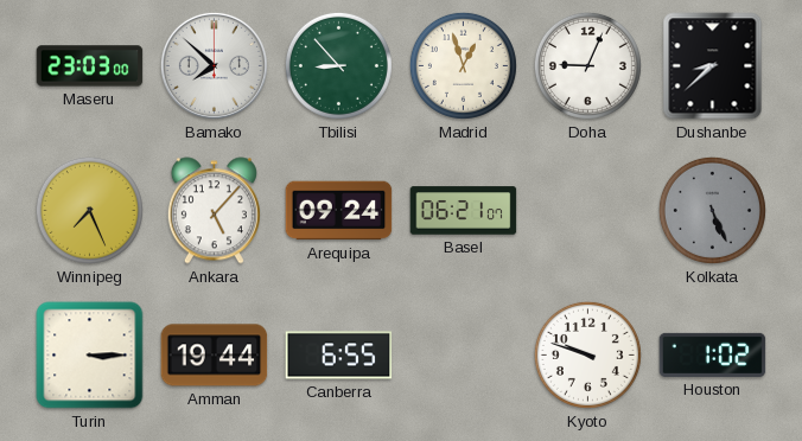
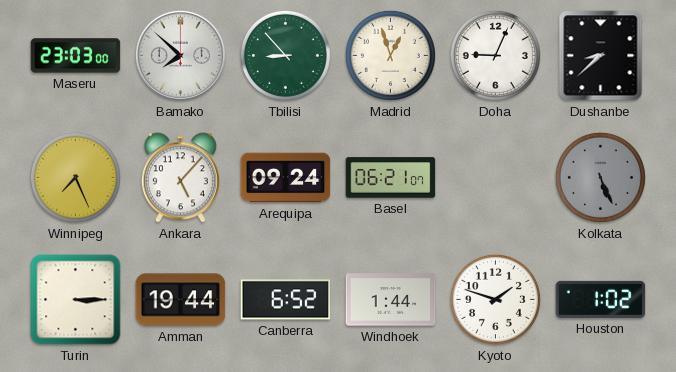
Canberra: 6:55 -> 6:52
Windhoek: none -> 1:44
Kyoto: 9:48 -> 1:48
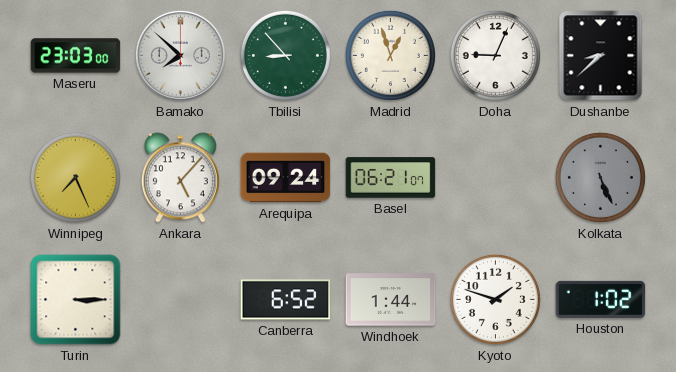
Amman: 19:44 -> none
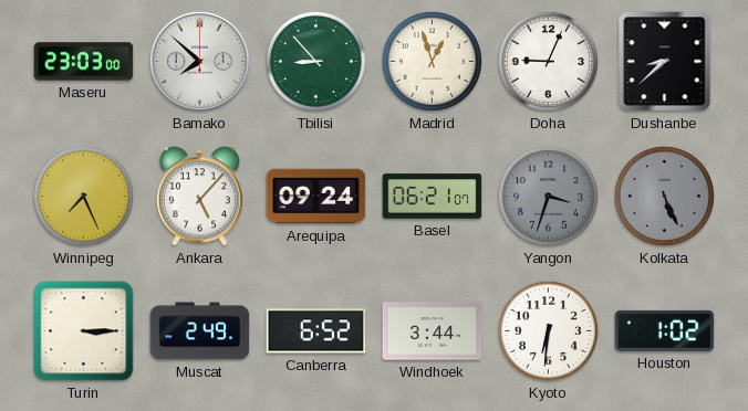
Yangon: none -> 3:33
Muscat: none -> 2:49
Windhoek: 1:44 -> 3:44
Kyoto: 1:48 -> 6:31
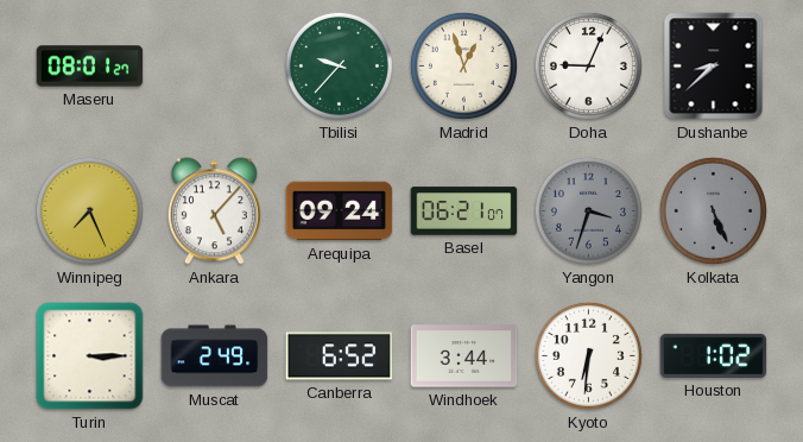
Maseru: 23:03 -> 08:01
Bamako: 7:52 -> none
Tbilisi: 8:53 -> 9:37
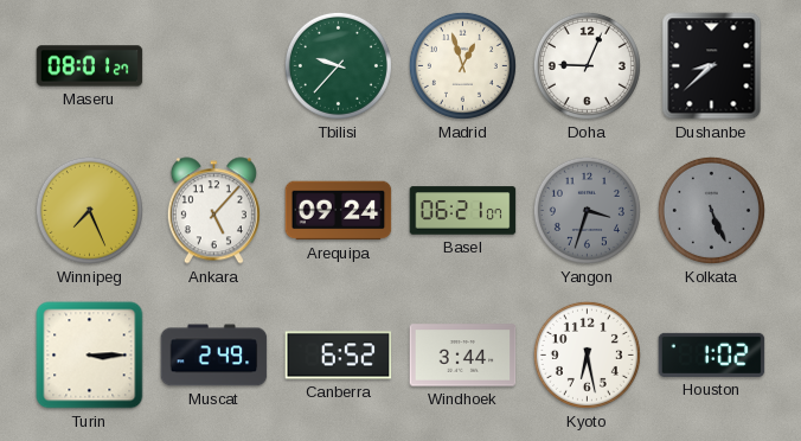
Kyoto: 6:31 -> 6:28
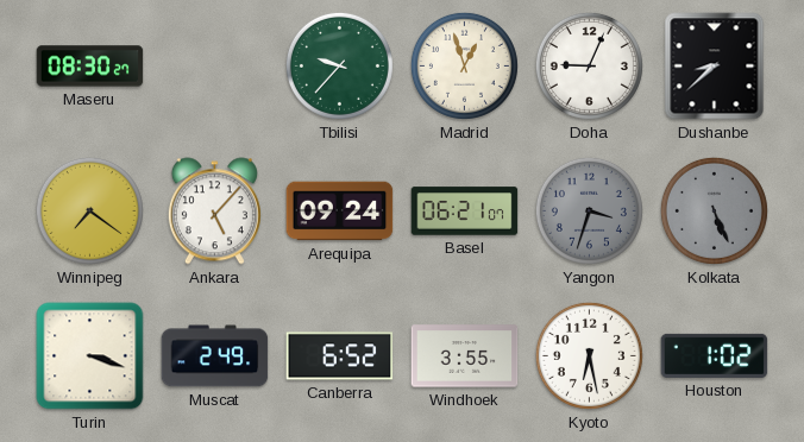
Maseru: 08:01 -> 08:30
Winnipeg: 7:26 -> 7:21
Turin: 3:15 -> 3:18
Windhoek: 3:44 -> 3:55
